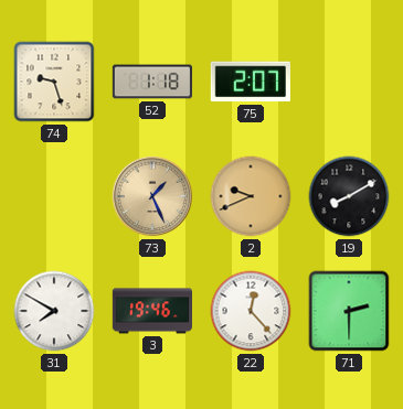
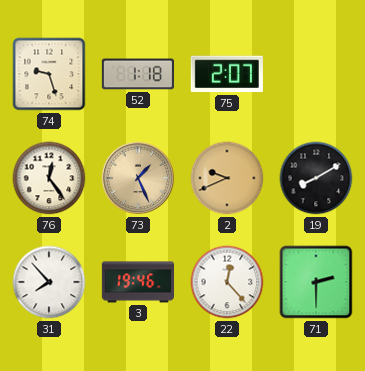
76: none -> 12:24
31: 7:50 -> 7:53
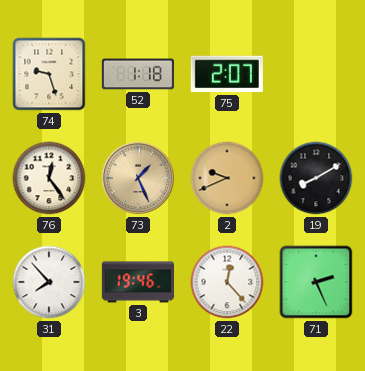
71: 2:30 -> 2:26
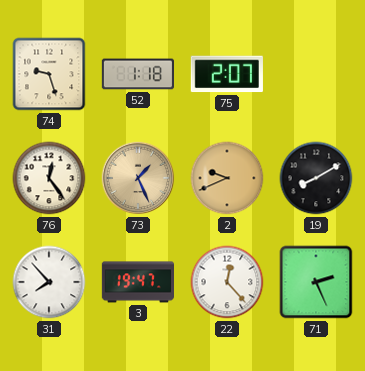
3: 19:46 -> 19:47
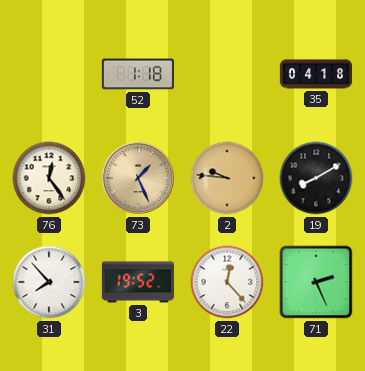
74: 9:27 -> none
75: 2:07 -> none
35: none -> 04:18
2: 9:41 -> 9:46
3: 19:47 -> 19:52
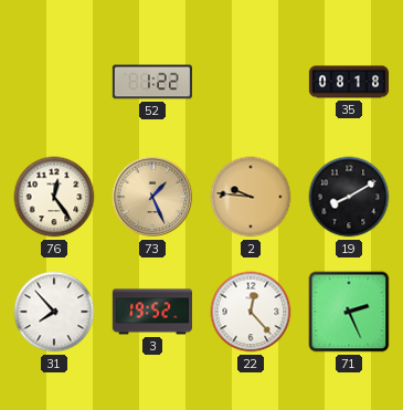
52: 1:18 -> 1:22
35: 04:18 -> 08:18
